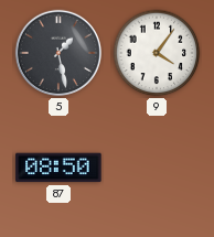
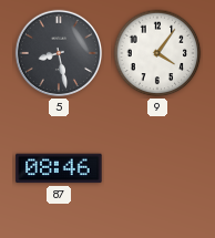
5: 1:28 -> 8:28
87: 08:50 -> 08:46
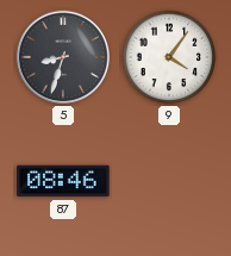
5: 8:28 -> 8:33
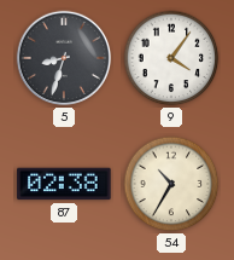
87: 08:46 -> 02:38
54: none -> 10:35
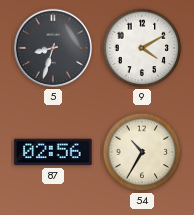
9: 4:06 -> 4:10
87: 02:38 -> 02:56
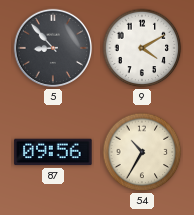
5: 8:33 -> 8:53
87: 02:56 -> 09:56
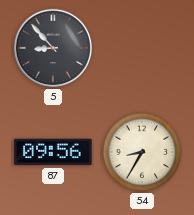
9: 4:10 -> none
54: 10:35 -> 8:35
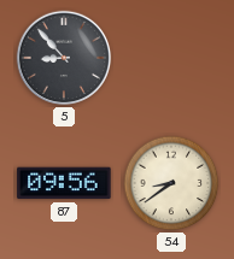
54: 8:35 -> 8:39
